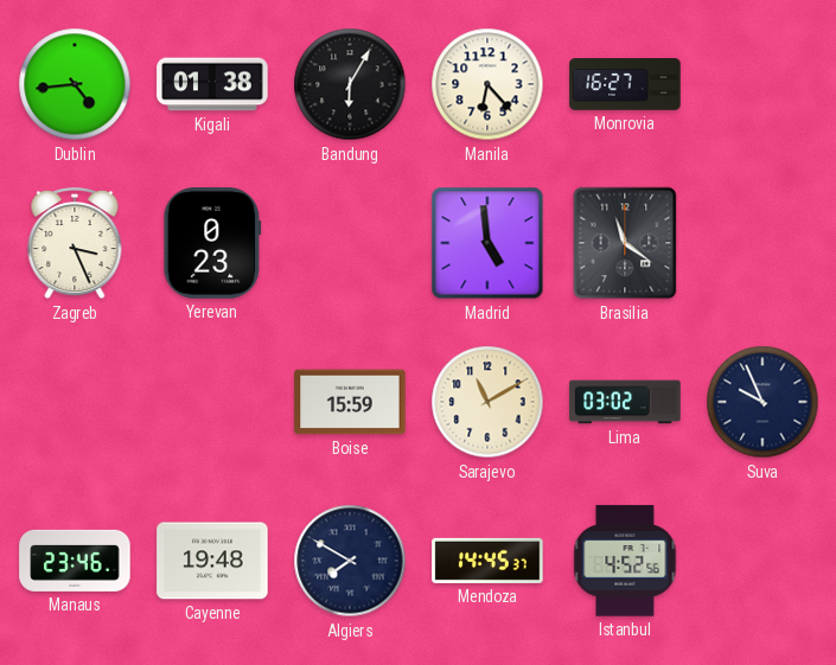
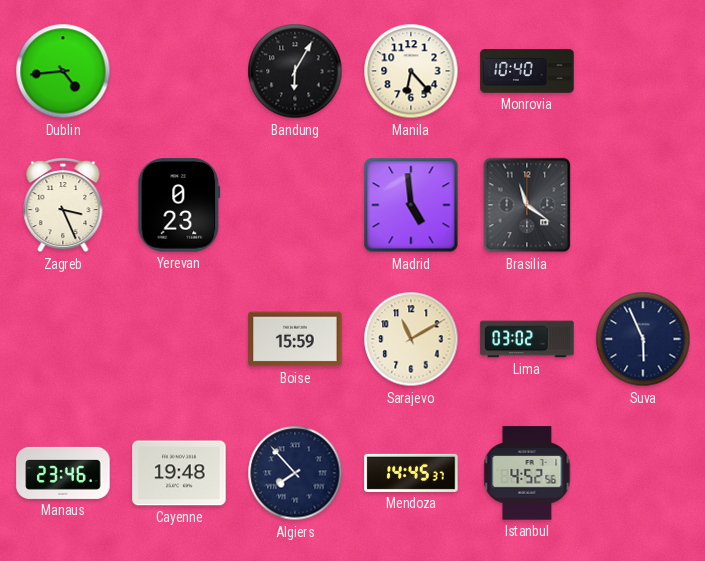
Kigali: 01:38 -> none
Monrovia: 16:27 -> 10:40
Suva: 9:56 -> 5:56
Algiers: 7:50 -> 7:53
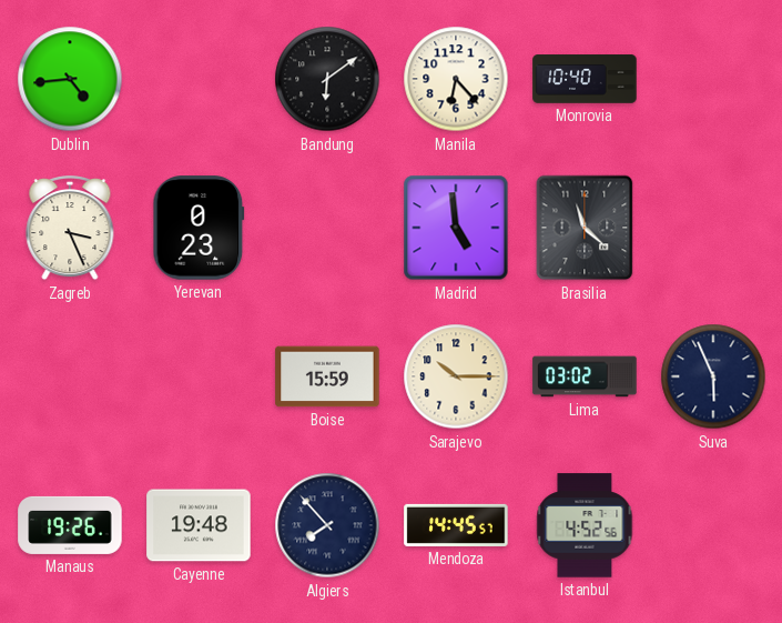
Bandung: 6:05 -> 6:09
Brasilia: 11:21 -> 11:22
Sarajevo: 11:10 -> 10:15
Manaus: 23:46 -> 19:26
Mendoza: 14:45:37 -> 14:45:57
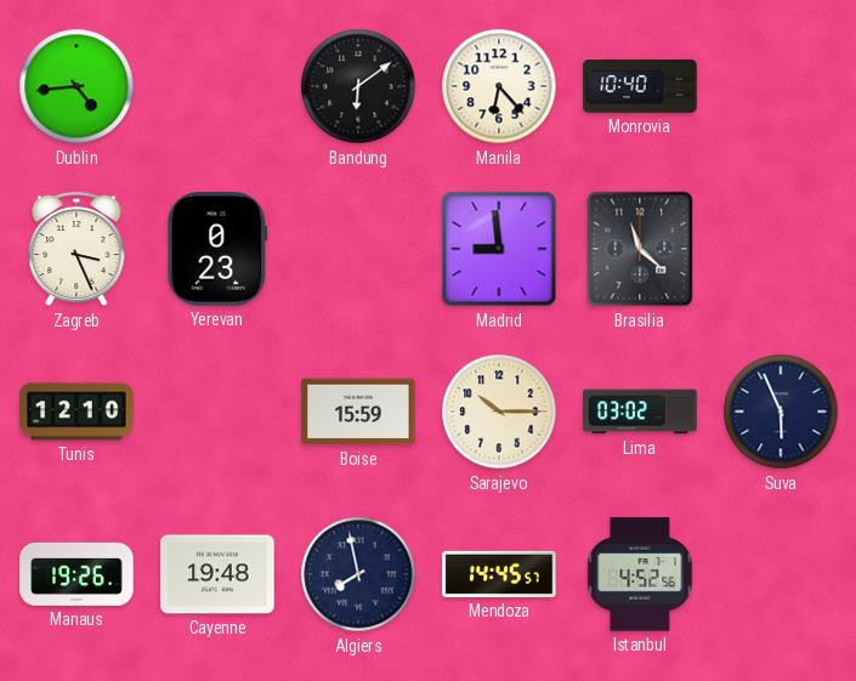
Madrid: 4:59 -> 8:59
Tunis: none -> 12:10
Algiers: 7:53 -> 7:58
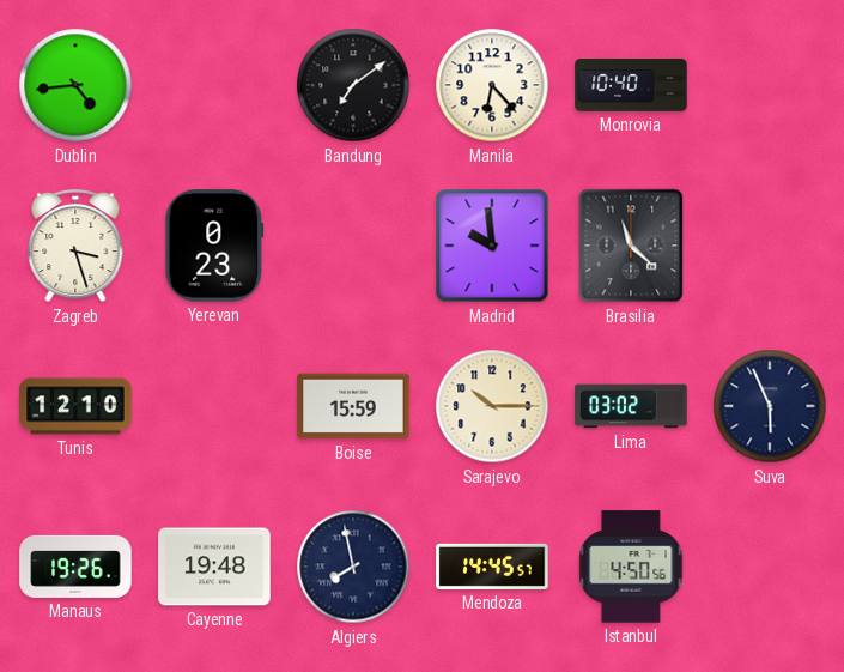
Bandung: 6:09 -> 7:09
Zagreb: 3:26 -> 3:27
Madrid: 8:59 -> 9:59
Istanbul: 4:52 -> 4:50
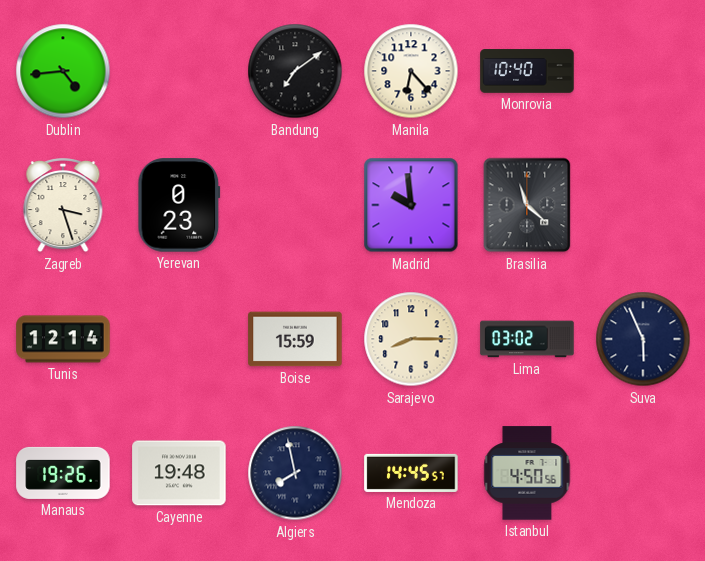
Tunis: 12:10 -> 12:14
Sarajevo: 10:15 -> 8:15
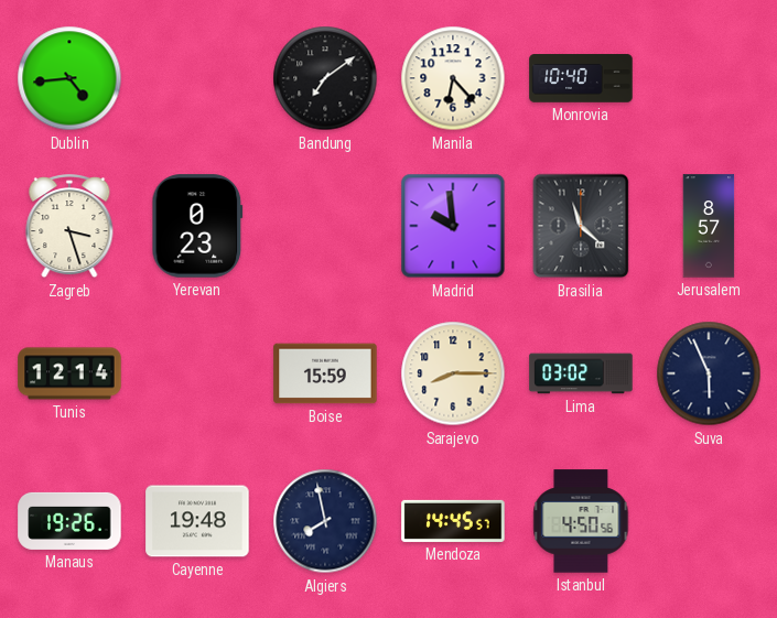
Jerusalem: none -> 8:57
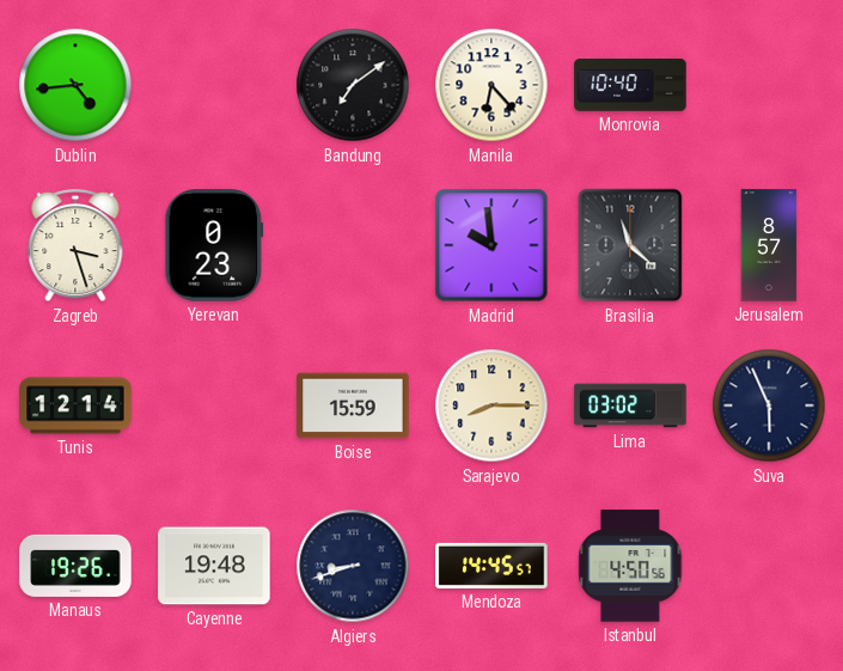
Algiers: 7:58 -> 8:42
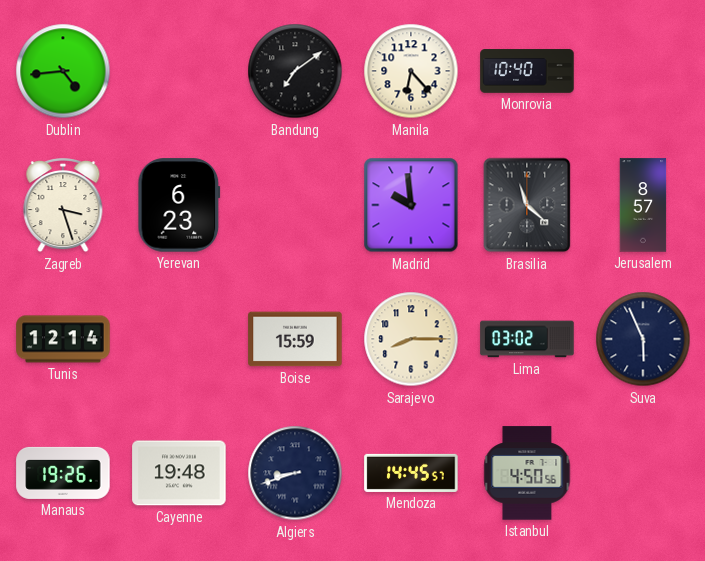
Yerevan: 0:23 -> 6:23
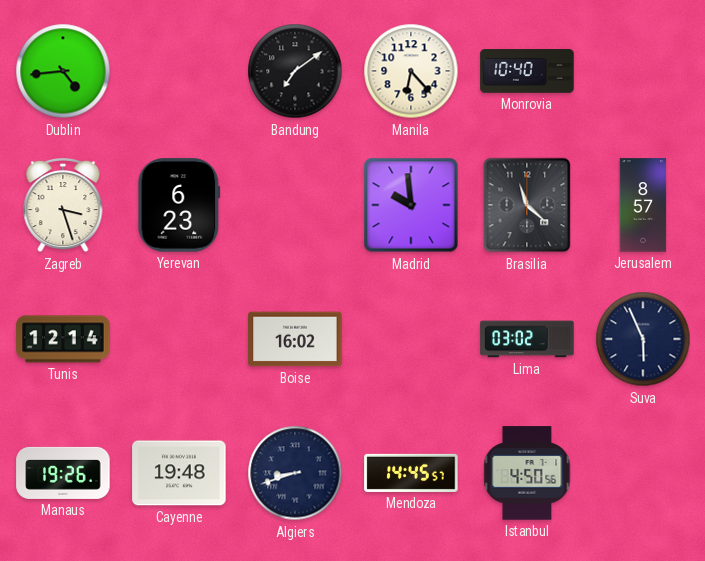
Boise: 15:59 -> 16:02
Sarajevo: 8:15 -> none
